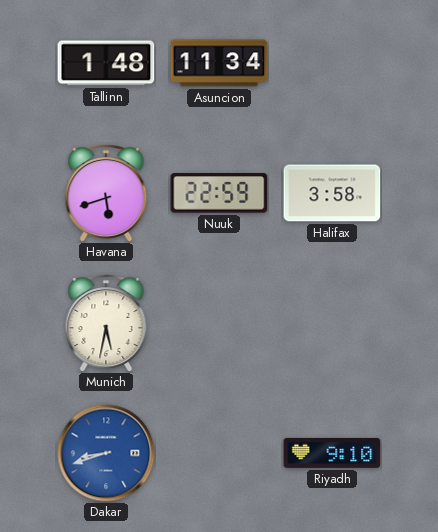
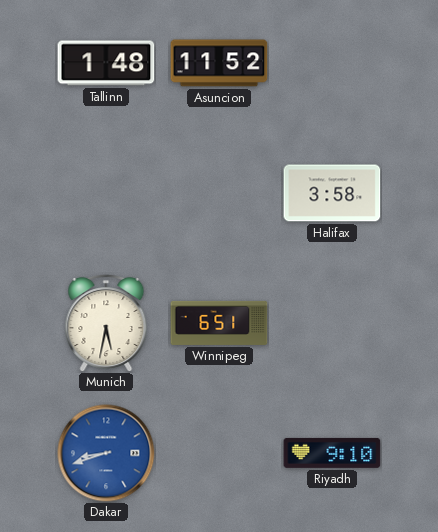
Asuncion: 11:34 -> 11:52
Havana: 5:42 -> none
Nuuk: 22:59 -> none
Winnipeg: none -> 6:51
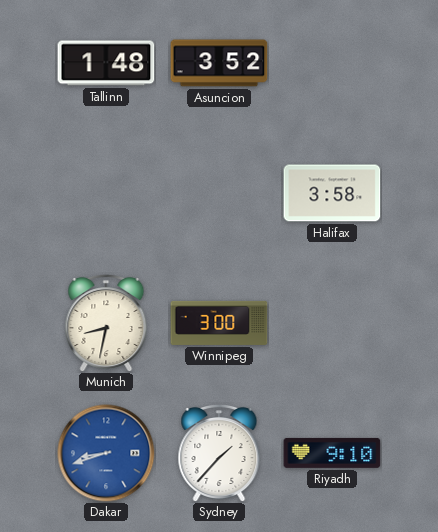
Asuncion: 11:52 -> 3:52
Munich: 5:32 -> 8:32
Winnipeg: 6:51 -> 3:00
Sydney: none -> 1:37
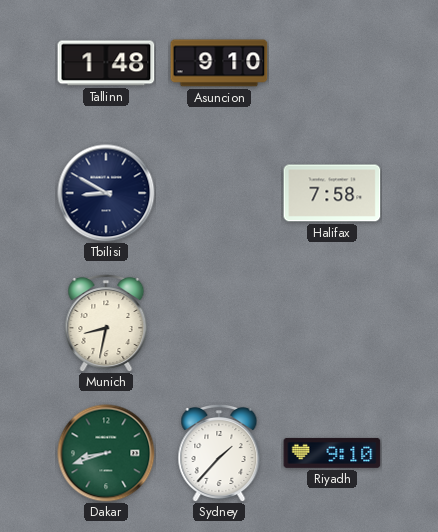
Asuncion: 3:52 -> 9:10
Tbilisi: none -> 8:50
Halifax: 3:58 -> 7:58
Winnipeg: 3:00 -> none
Dakar dial: blue -> green
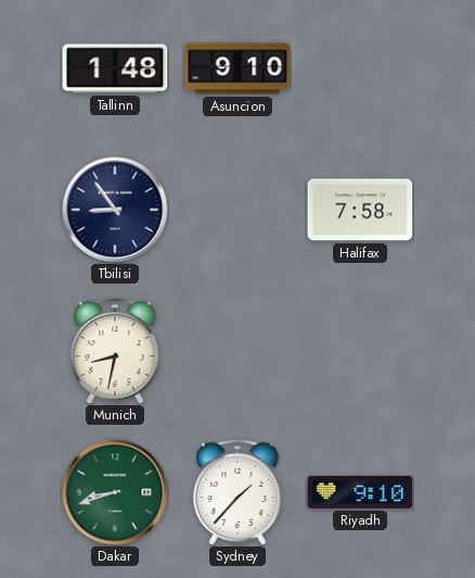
Tbilisi: 8:50 -> 8:54
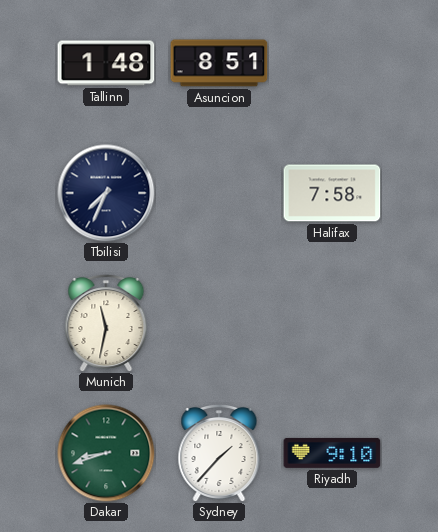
Asuncion: 9:10 -> 8:51
Tbilisi: 8:54 -> 7:34
Munich: 8:32 -> 11:32
